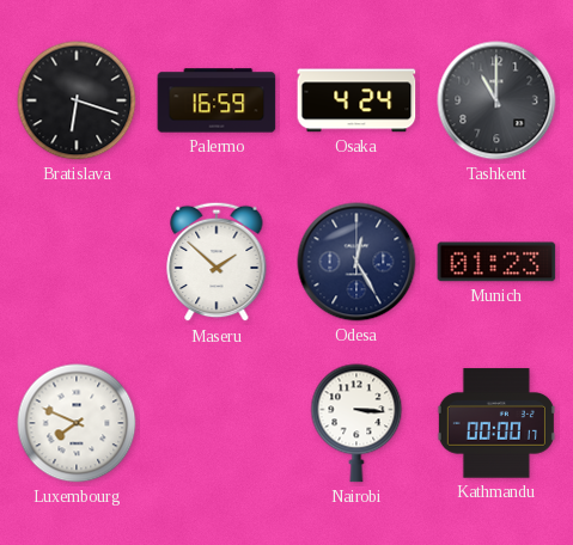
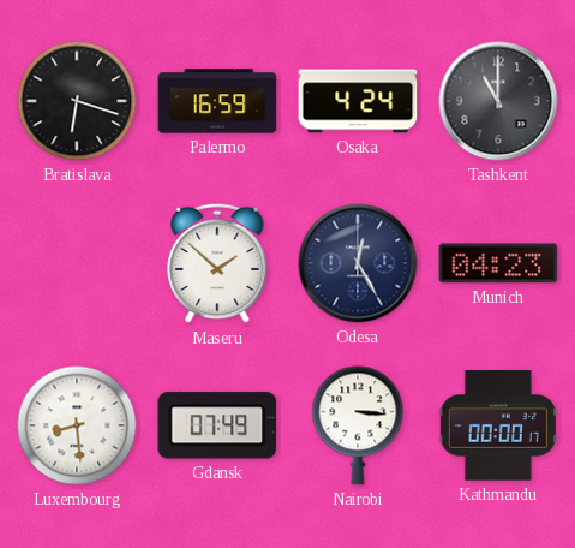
Munich: 01:23 -> 04:23
Luxembourg: 7:49 -> 8:29
Gdansk: none -> 07:49
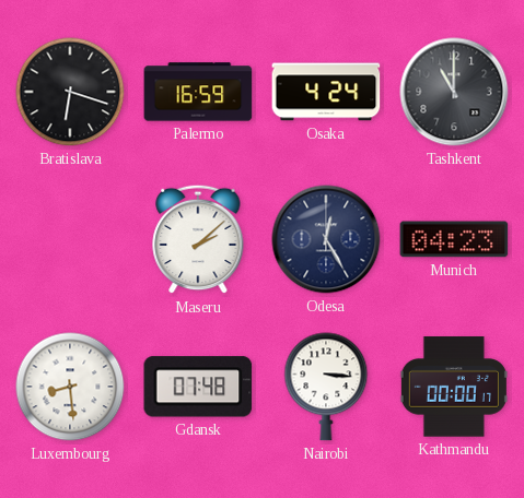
Maseru: 1:52 -> 2:08
Gdansk: 07:49 -> 07:48
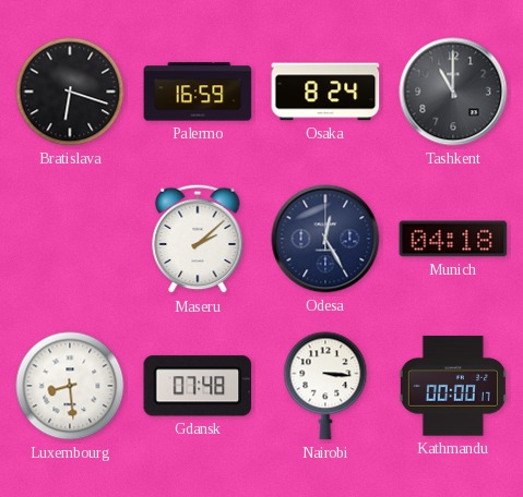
Osaka: 4:24 -> 8:24
Munich: 04:23 -> 04:18
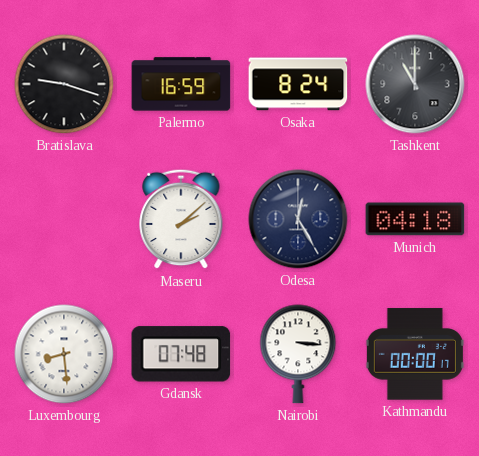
Bratislava: 6:18 -> 9:18
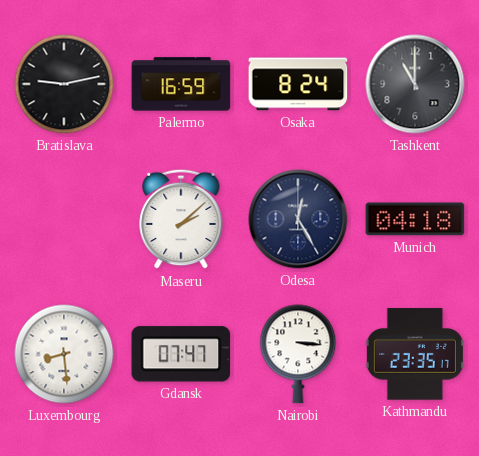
Bratislava: 9:18 -> 9:13
Gdansk: 07:48 -> 07:47
Kathmandu: 00:00 -> 23:35
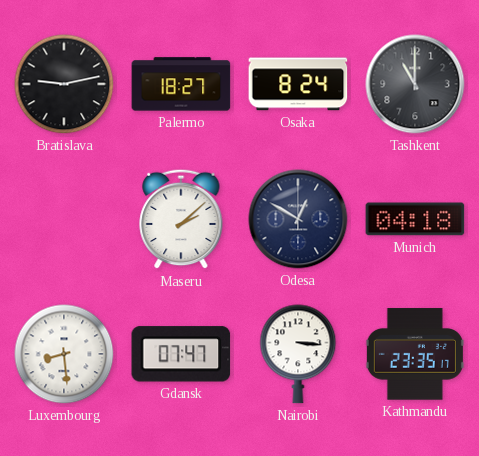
Palermo: 16:59 -> 18:27
Odesa: 12:25 -> 12:50
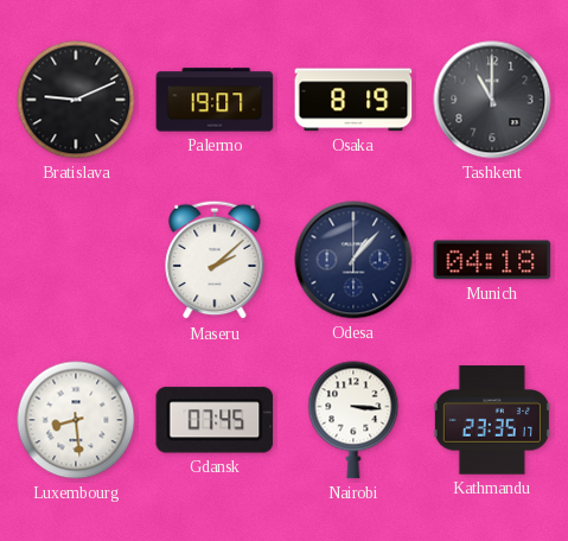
Bratislava: 9:13 -> 9:11
Palermo: 18:27 -> 19:07
Osaka: 8:24 -> 8:19
Odesa: 12:50 -> 1:07
Gdansk: 07:47 -> 07:45
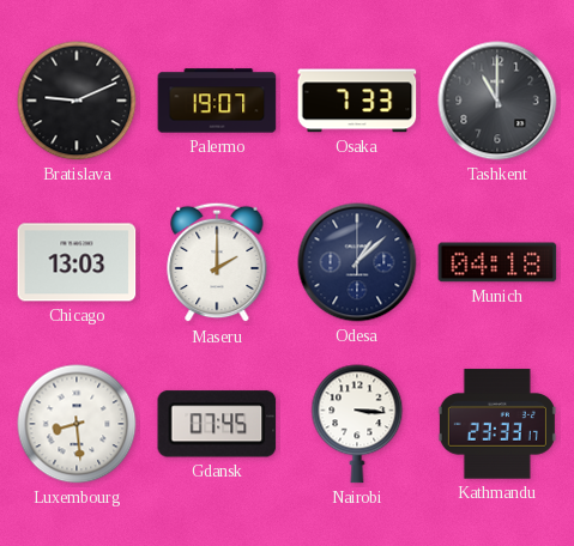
Osaka: 8:19 -> 7:33
Chicago: none -> 13:03
Maseru: 2:08 -> 2:00
Odesa: 1:07 -> 1:08
Kathmandu: 23:35 -> 23:33
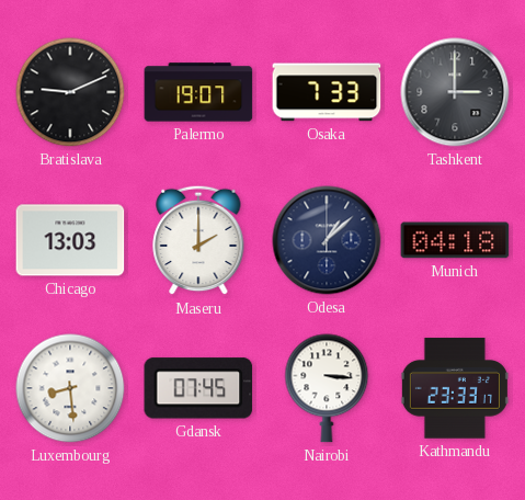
Tashkent: 11:00 -> 3:00
